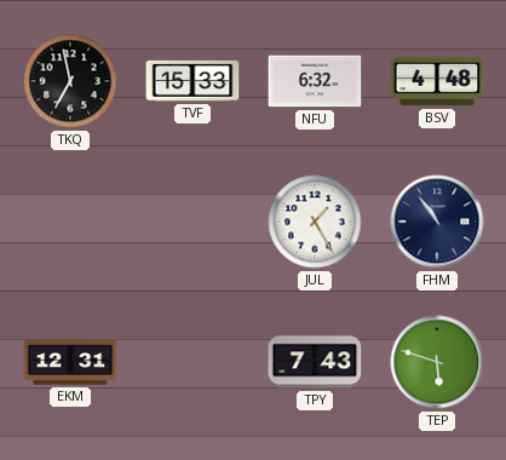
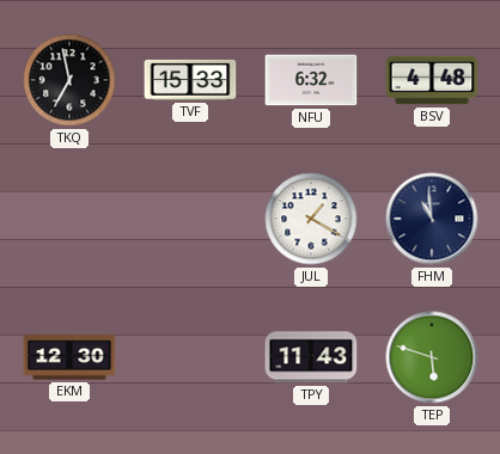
JUL: 1:25 -> 1:20
FHM: 10:54 -> 10:59
EKM: 12:31 -> 12:30
TPY: 7:43 -> 11:43
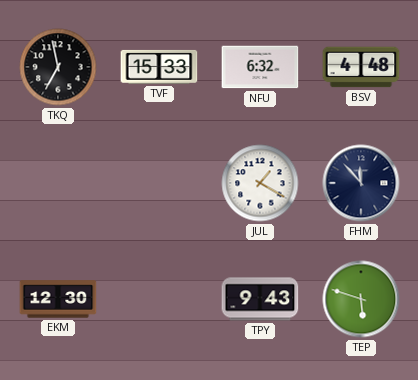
FHM: 10:59 -> 11:53
TPY: 11:43 -> 9:43
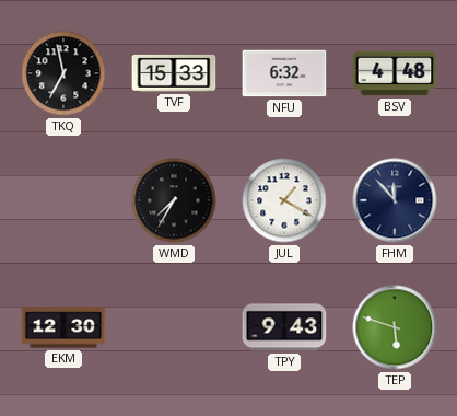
WMD: none -> 7:35
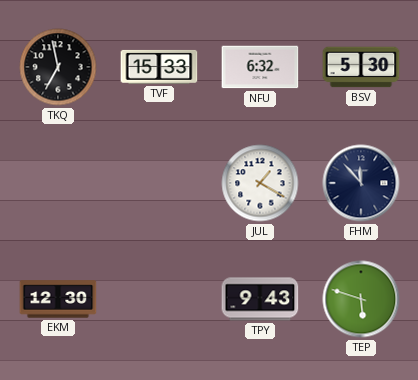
BSV: 4:48 -> 5:30
WMD: 7:35 -> none
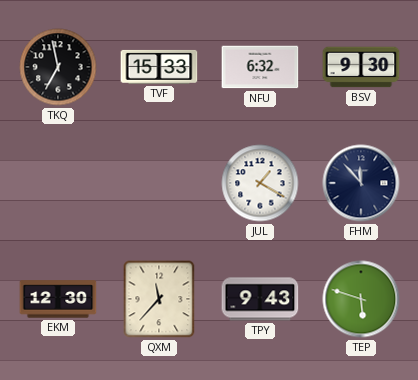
BSV: 5:30 -> 9:30
QXM: none -> 11:37
